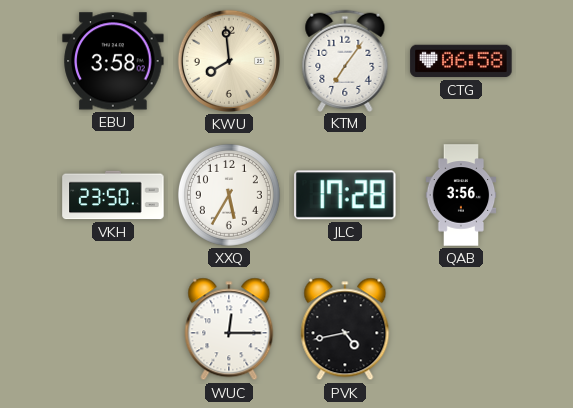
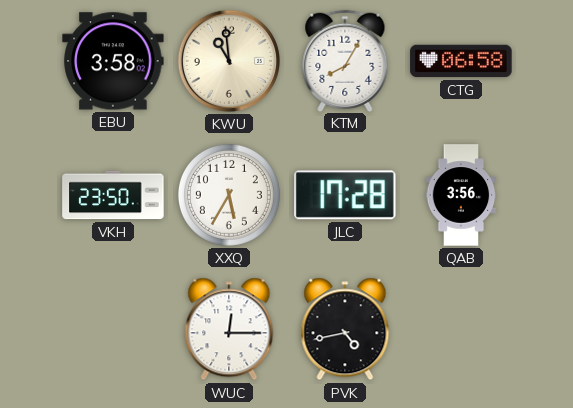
KWU: 7:59 -> 10:59
KTM: 7:06 -> 8:05
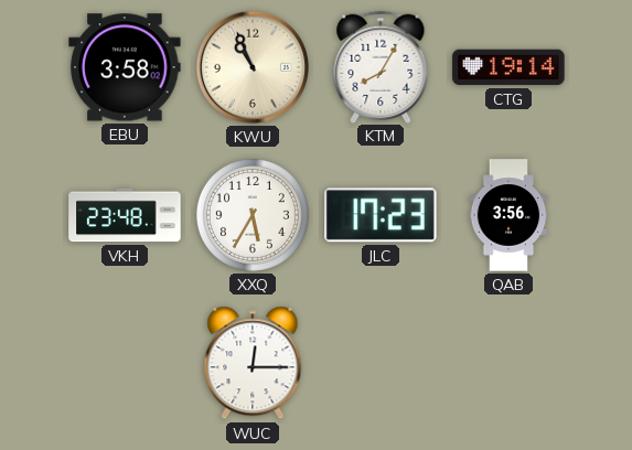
KWU: 10:59 -> 10:56
CTG: 06:58 -> 19:14
VKH: 23:50 -> 23:48
JLC: 17:28 -> 17:23
PVK: 4:43 -> none
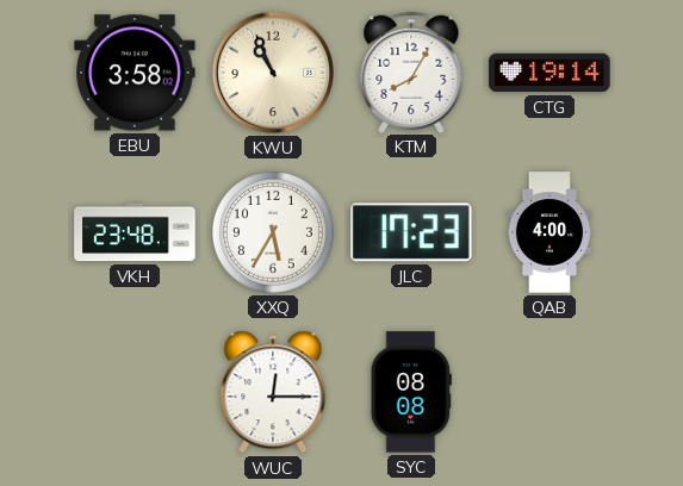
QAB: 3:56 -> 4:00
SYC: none -> 08:08
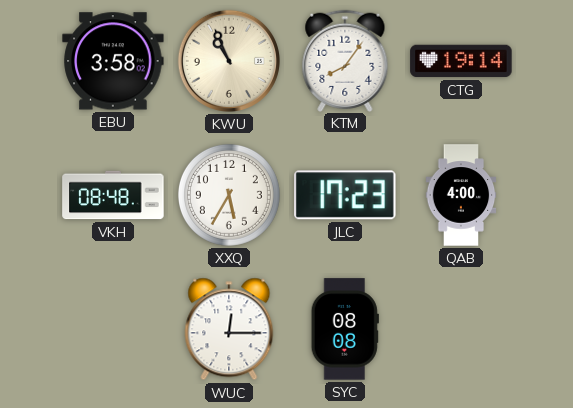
KTM: 8:05 -> 8:06
VKH: 23:48 -> 08:48
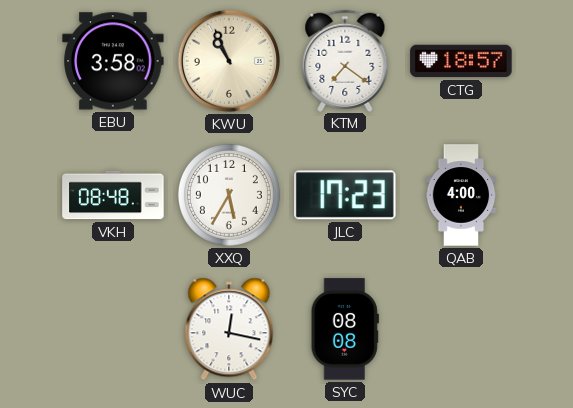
KTM: 8:06 -> 7:21
CTG: 19:14 -> 18:57
WUC: 12:15 -> 12:17
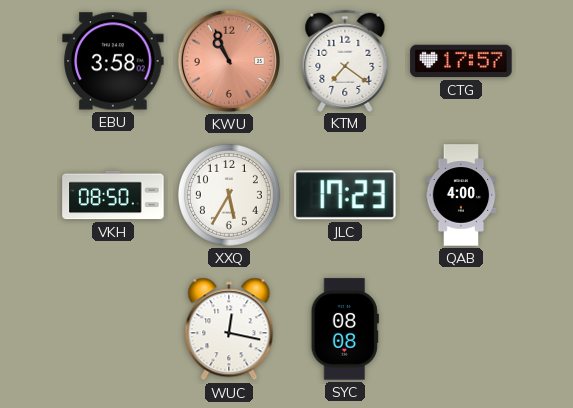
KWU dial: cream -> salmon
CTG: 18:57 -> 17:57
VKH: 08:48 -> 08:50
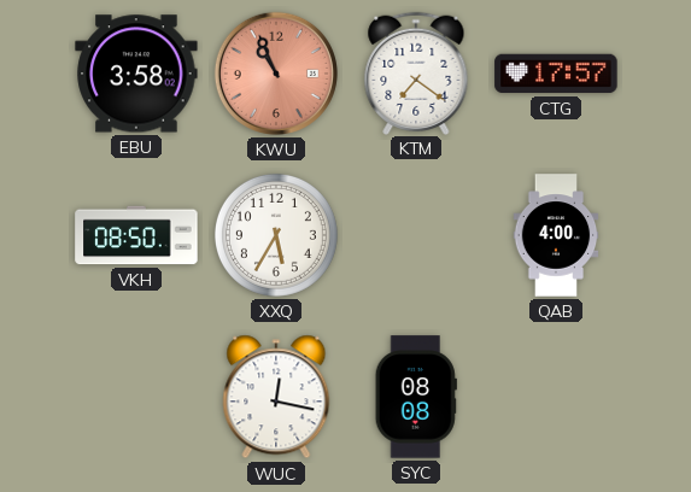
JLC: 17:23 -> none
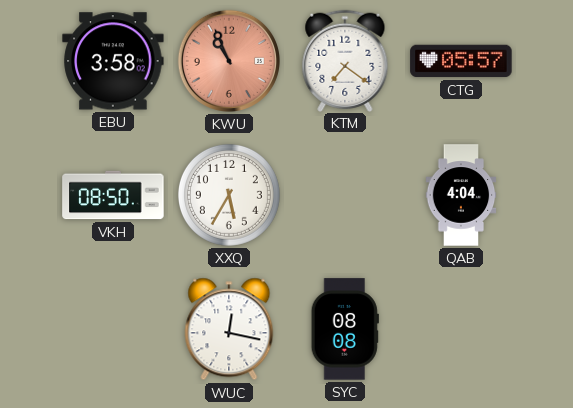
CTG: 17:57 -> 05:57
QAB: 4:00 -> 4:04
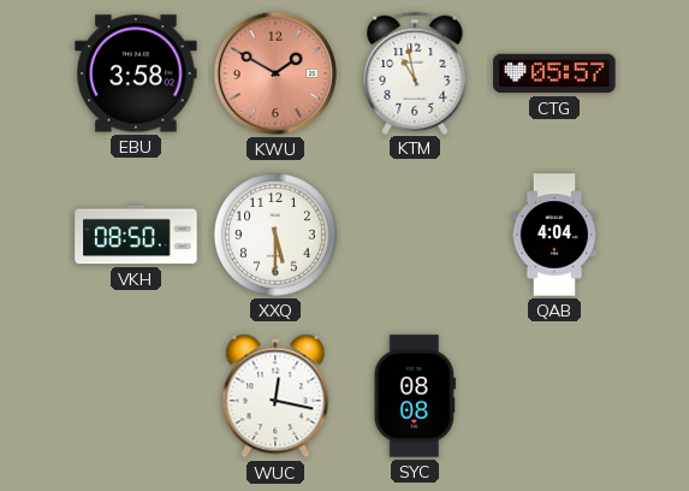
KWU: 10:56 -> 1:50
KTM: 7:21 -> 10:58
XXQ: 5:35 -> 5:30
